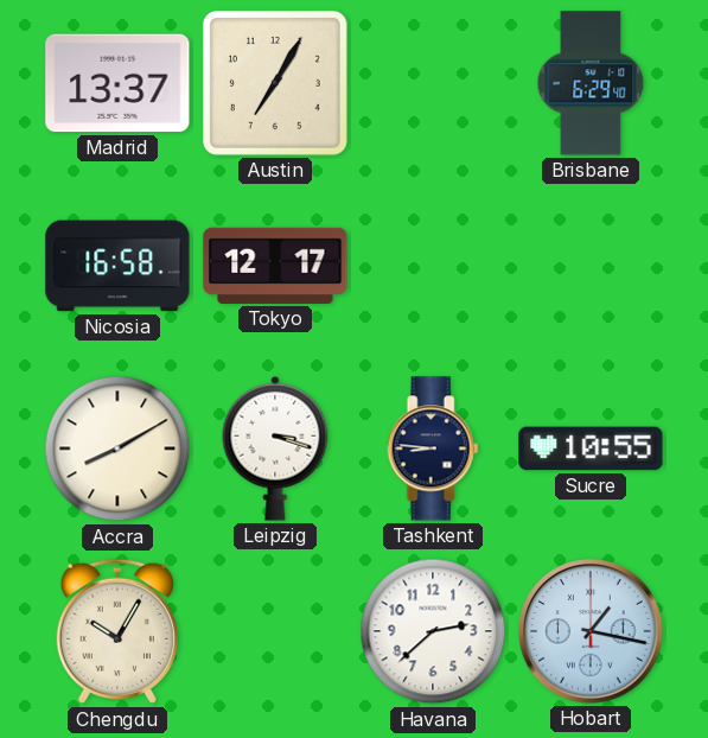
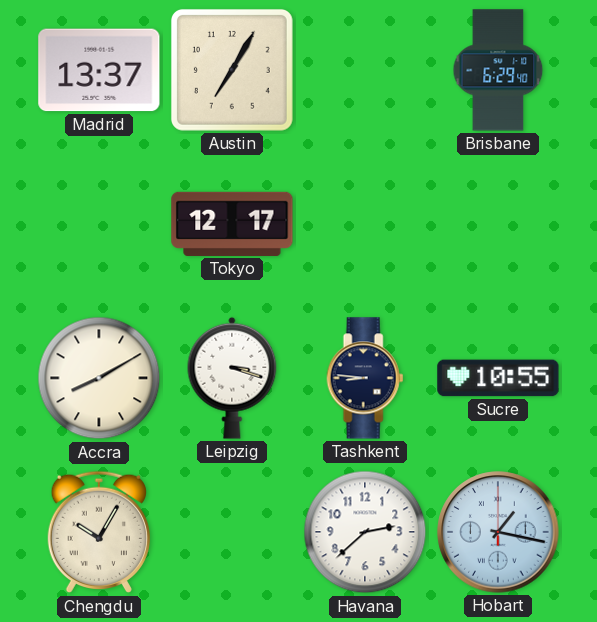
Nicosia: 16:58 -> none
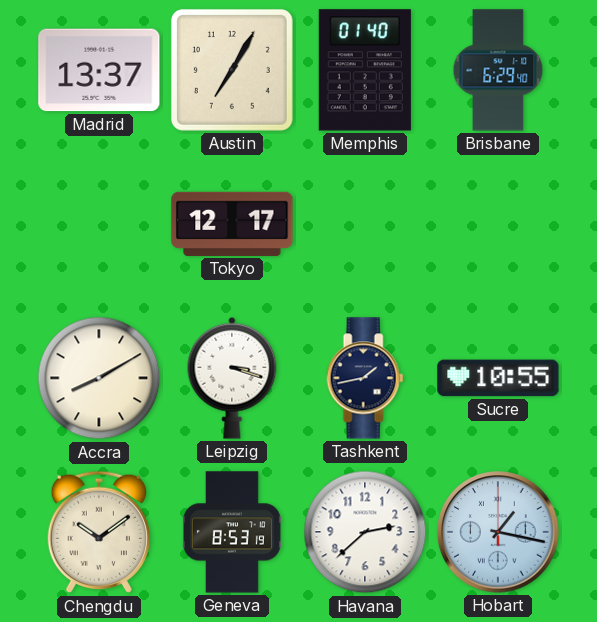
Memphis: none -> 01:40
Tashkent: 8:46 -> 1:43
Chengdu: 10:05 -> 10:09
Geneva: none -> 8:53
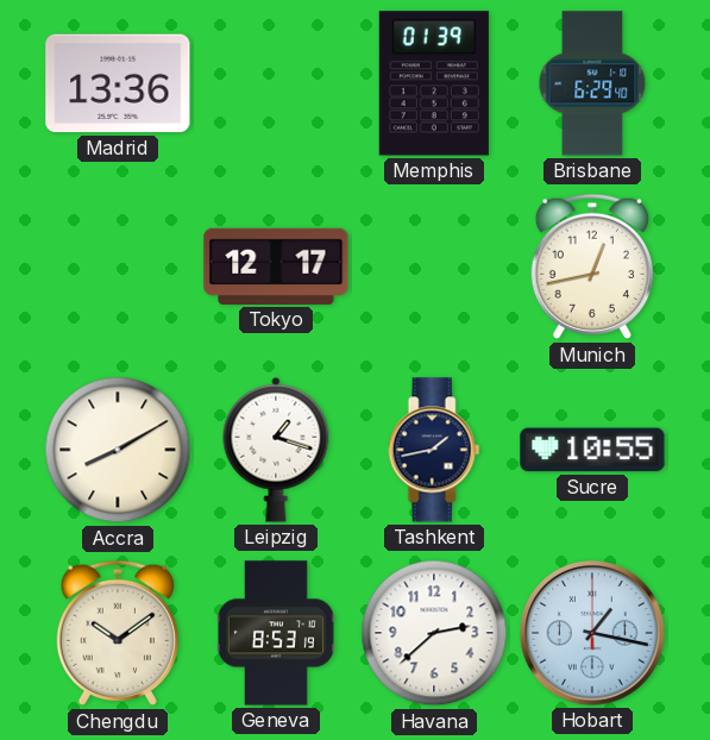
Madrid: 13:37 -> 13:36
Austin: 7:05 -> none
Memphis: 01:40 -> 01:39
Munich: none -> 12:43
Leipzig: 3:18 -> 1:18
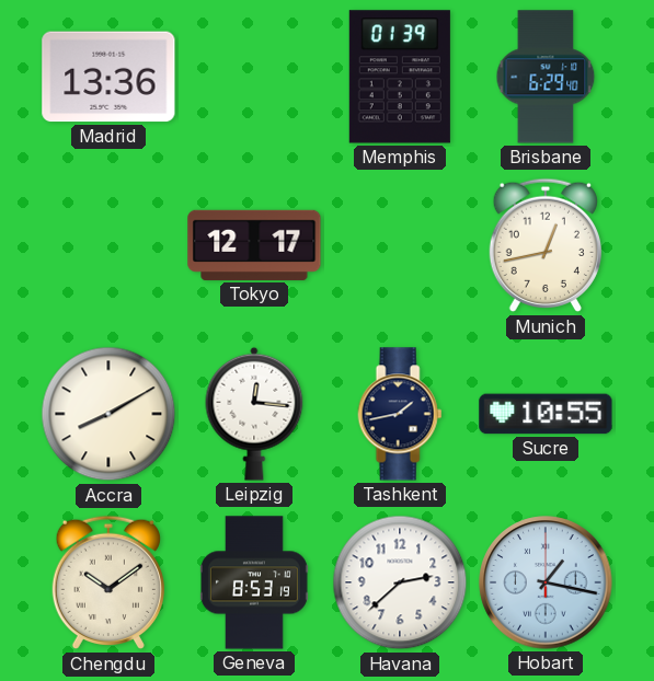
Leipzig: 1:18 -> 12:16
